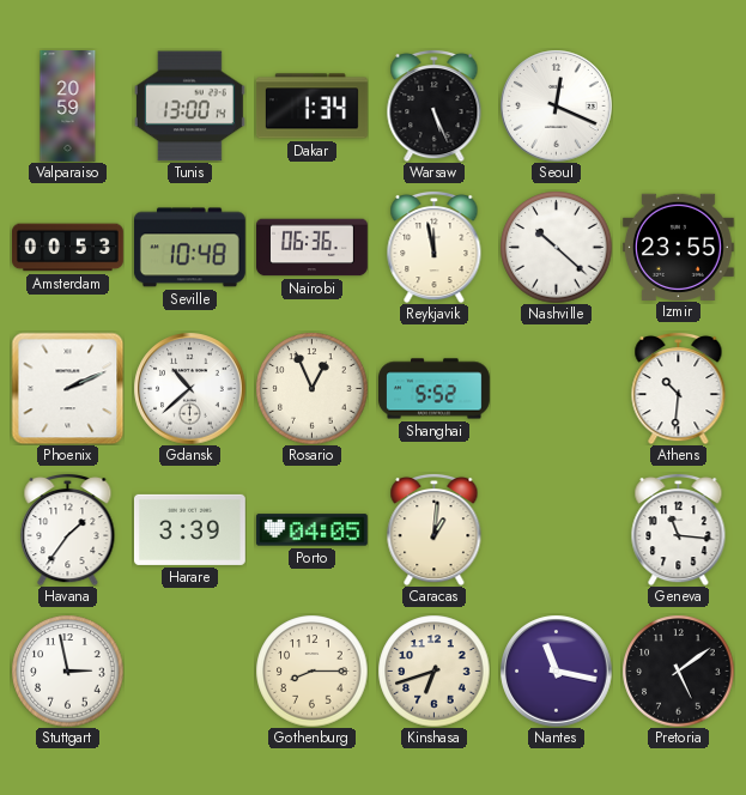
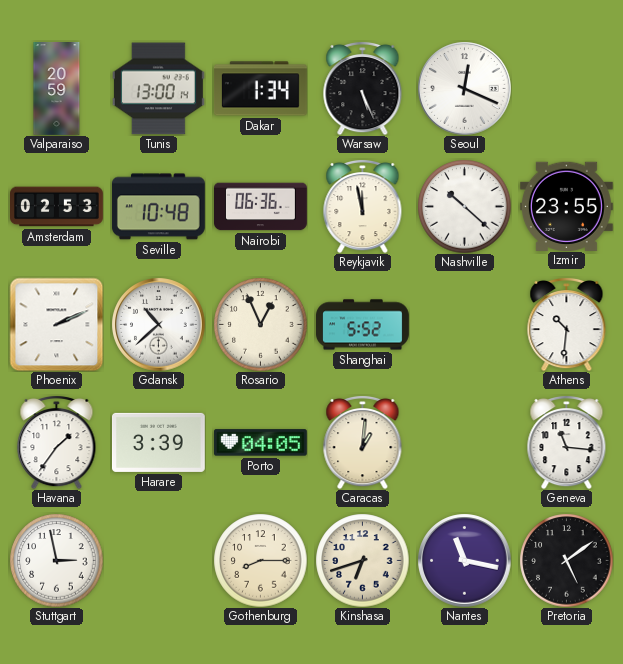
Amsterdam: 00:53 -> 02:53
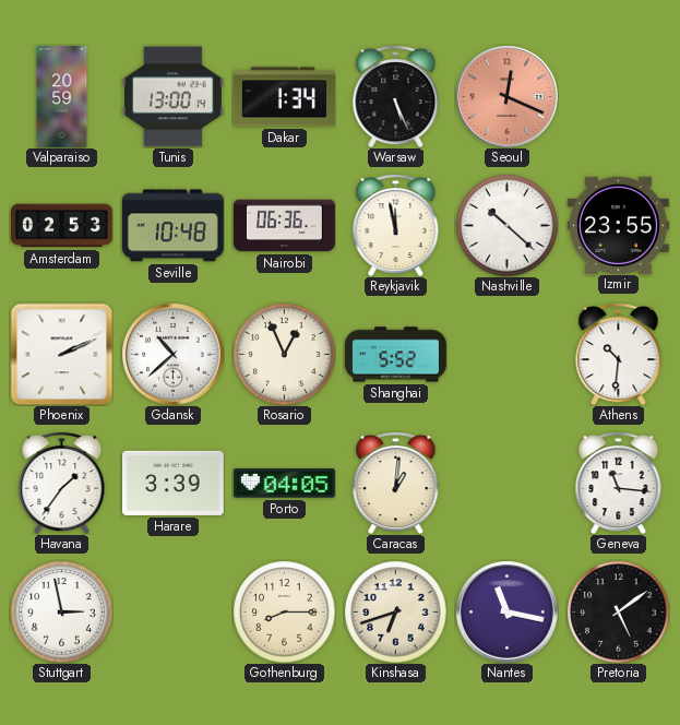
Seoul dial: white -> salmon
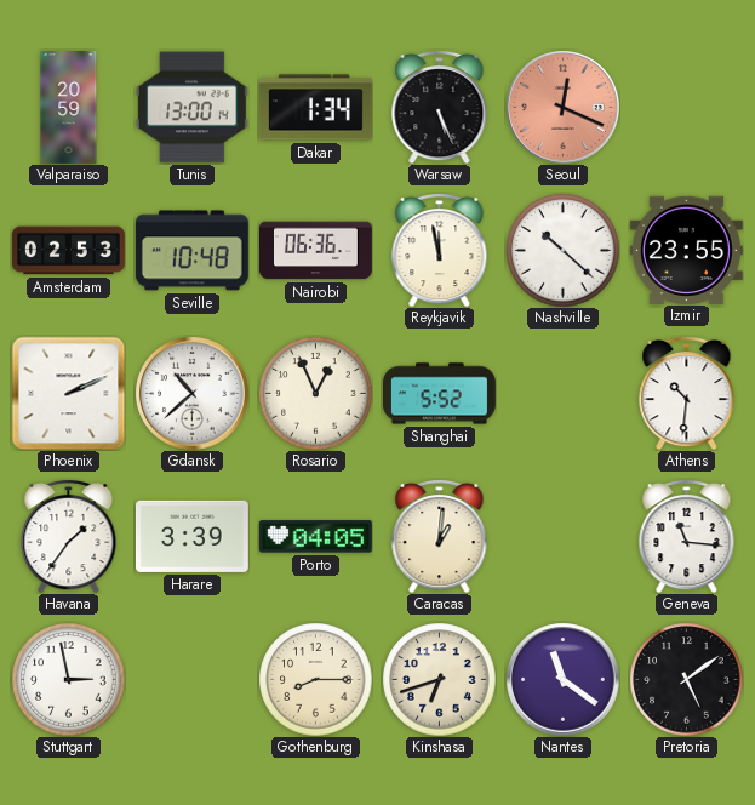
Nantes: 11:17 -> 11:21
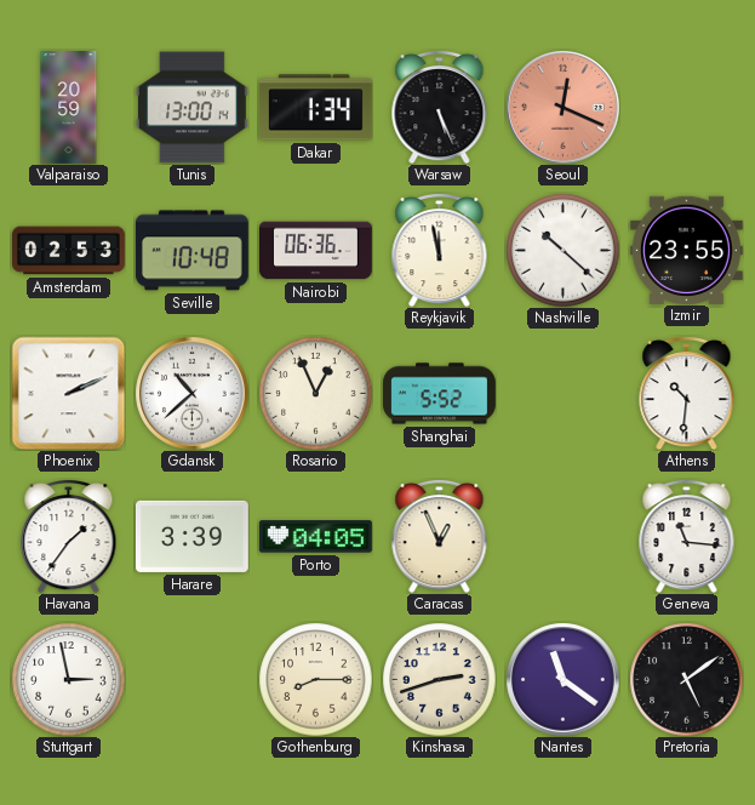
Caracas: 1:01 -> 12:56
Kinshasa: 6:42 -> 2:42
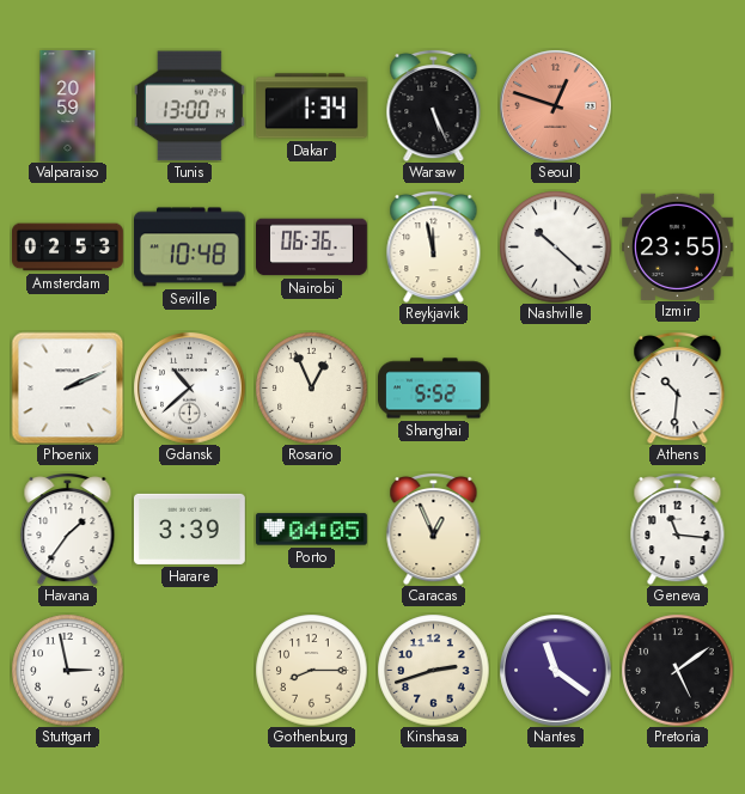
Seoul: 12:19 -> 12:48
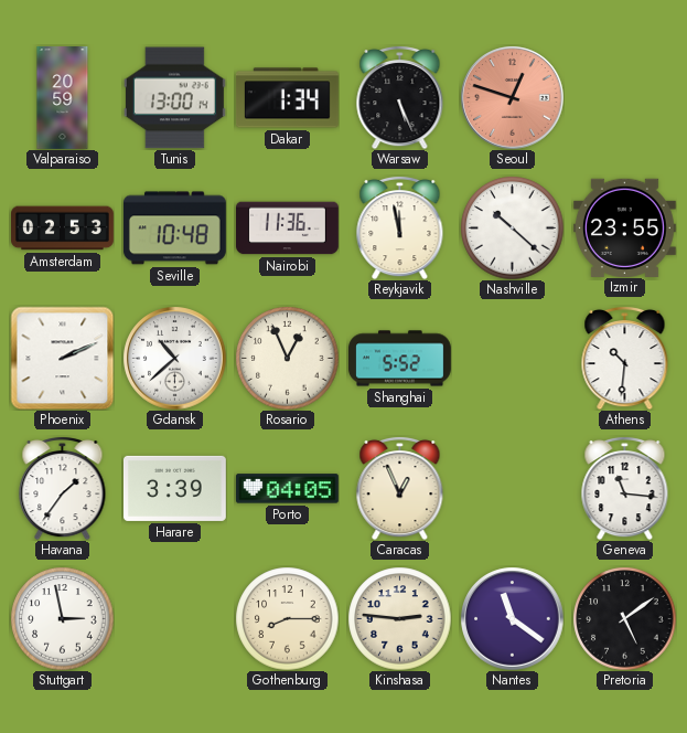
Nairobi: 06:36 -> 11:36
Kinshasa: 2:42 -> 2:46
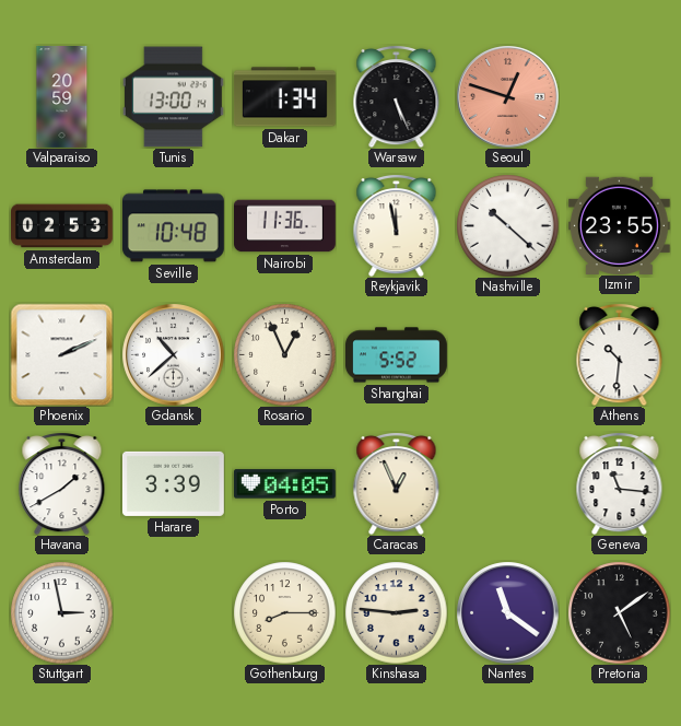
Havana: 1:36 -> 1:40
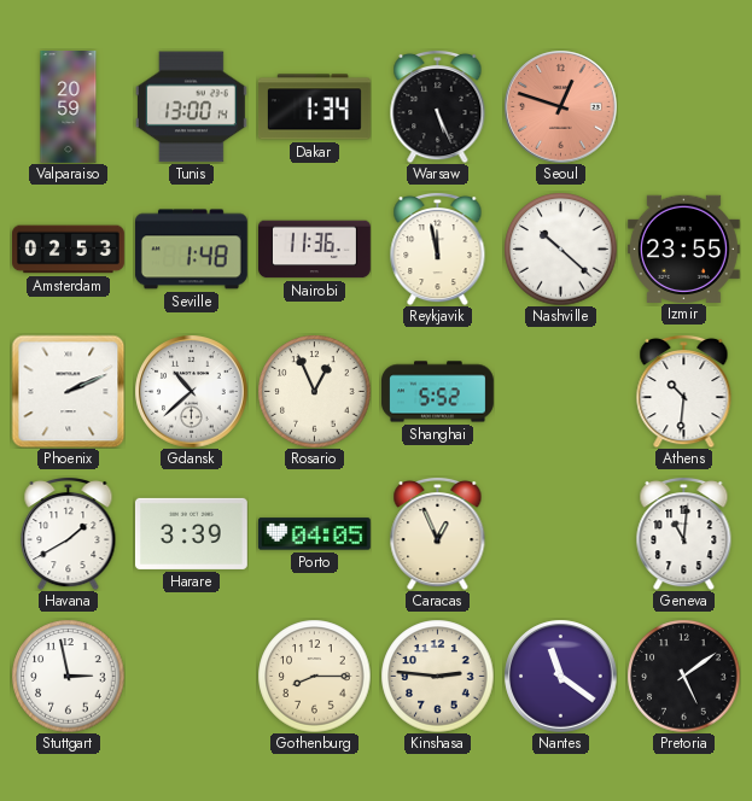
Seville: 10:48 -> 1:48
Geneva: 11:16 -> 11:01
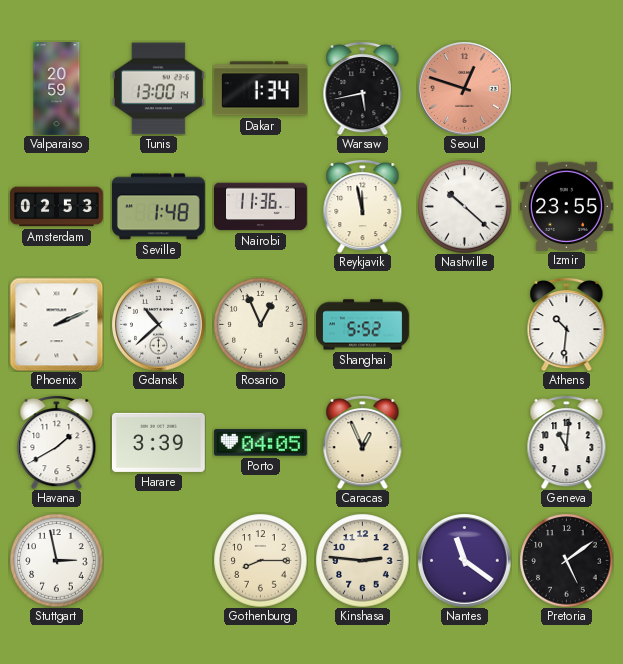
Warsaw: 5:26 -> 5:43
